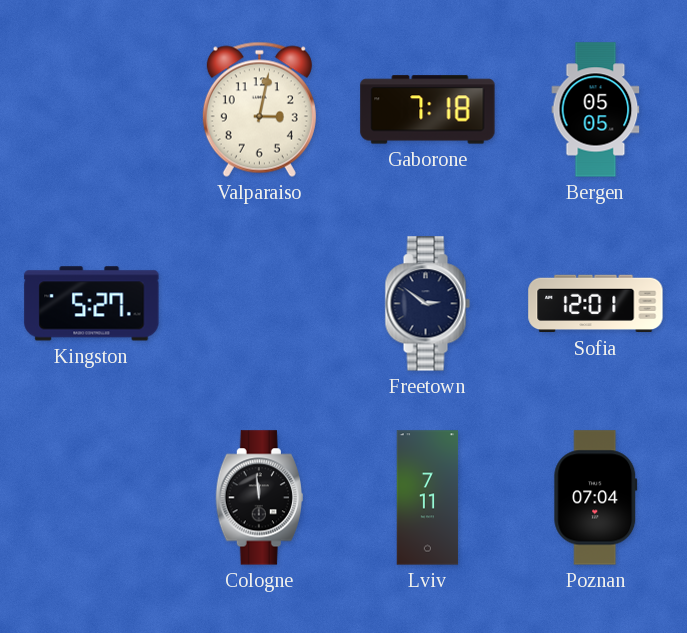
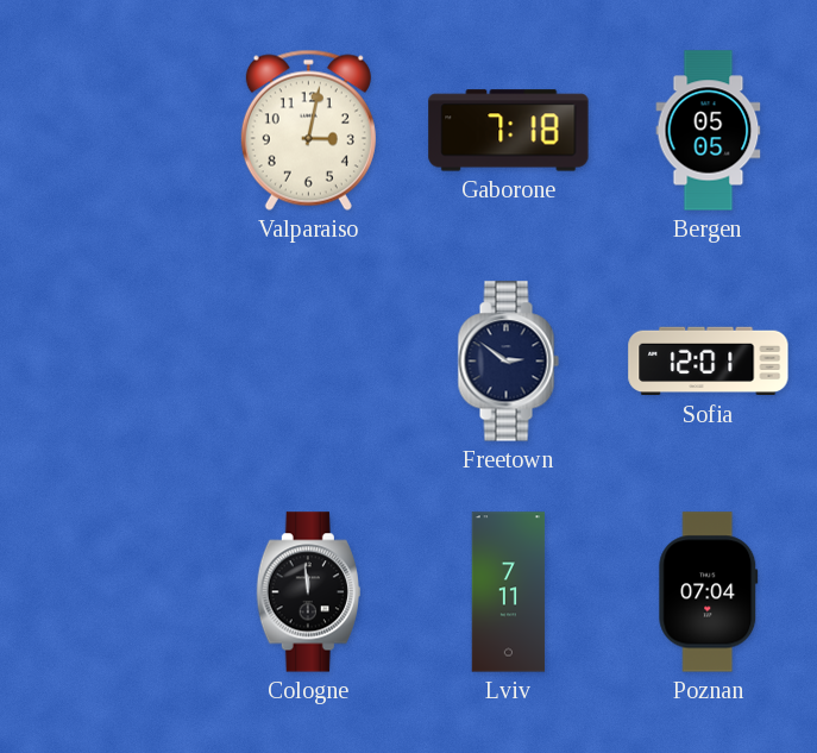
Kingston: 5:27 -> none
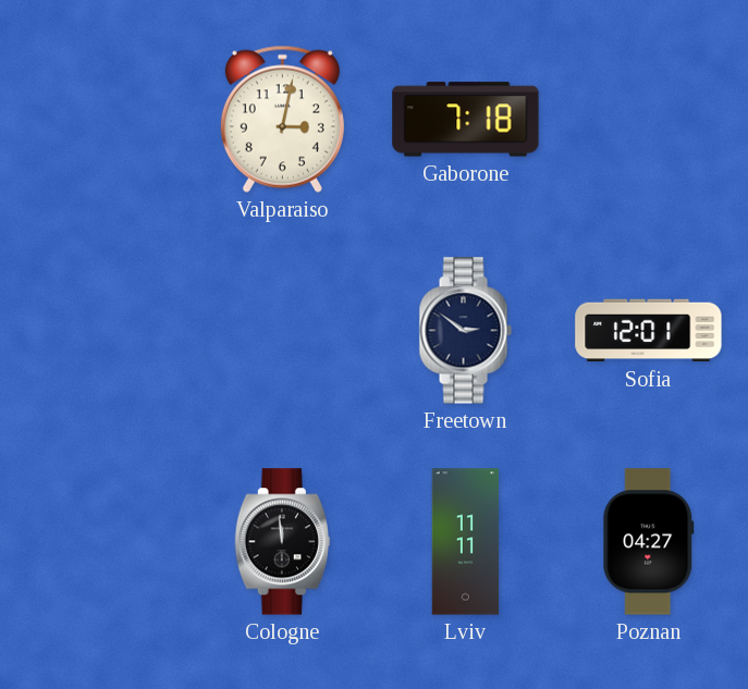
Bergen: 05:05 -> none
Lviv: 7:11 -> 11:11
Poznan: 07:04 -> 04:27
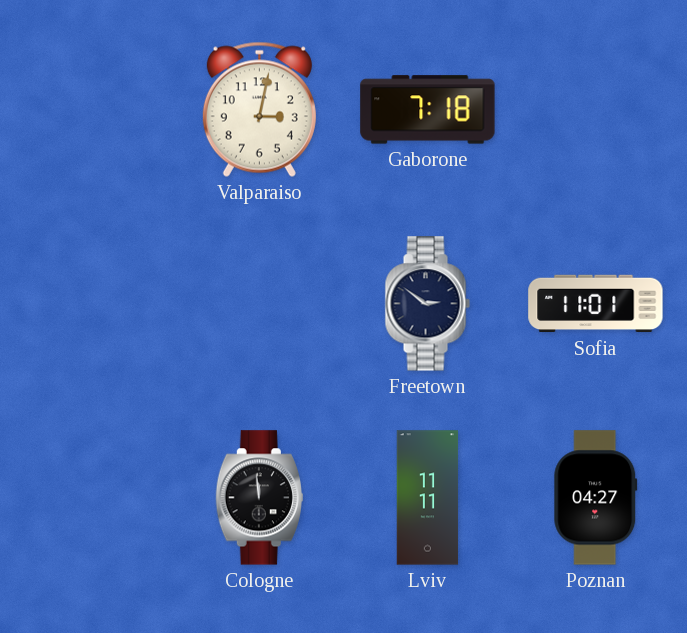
Sofia: 12:01 -> 11:01
